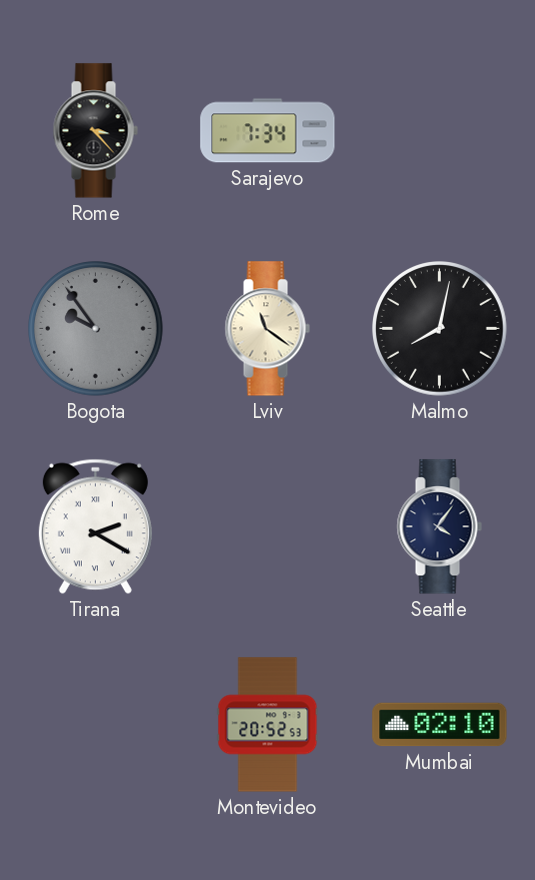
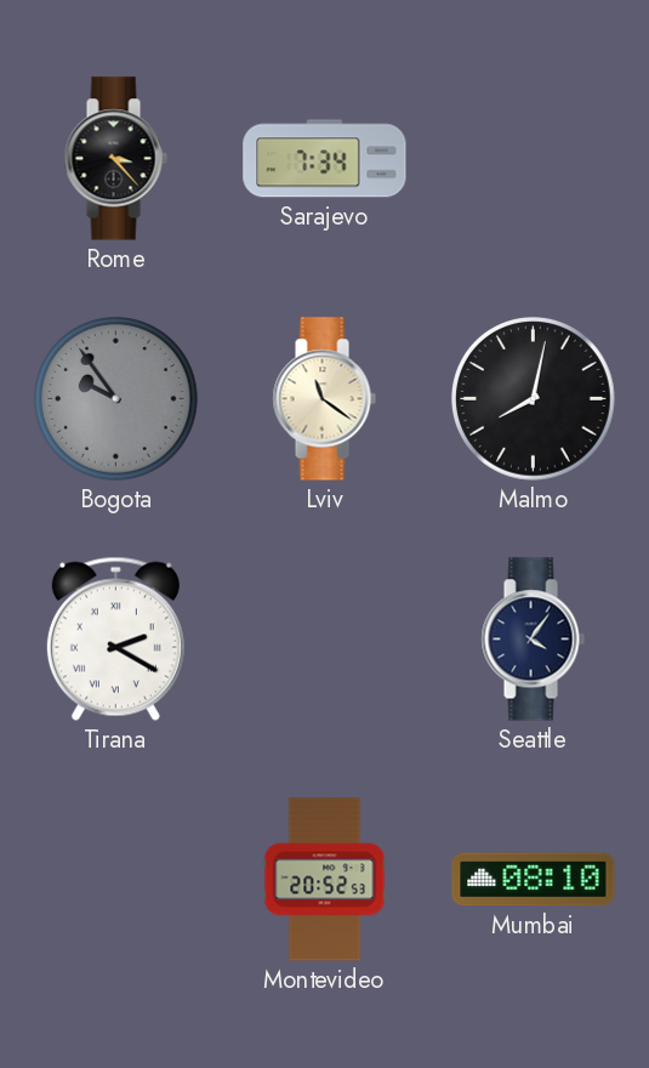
Mumbai: 02:10 -> 08:10
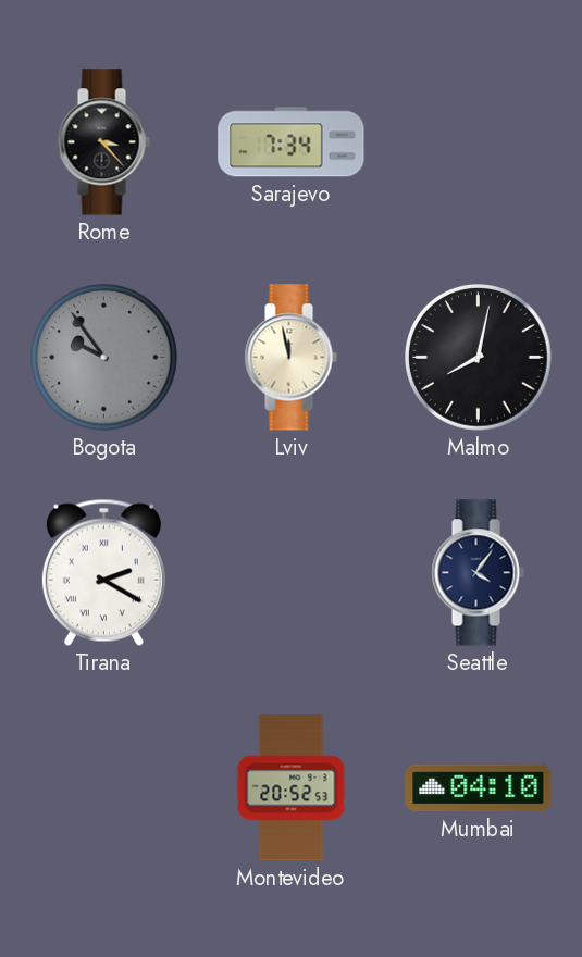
Lviv: 11:21 -> 11:58
Mumbai: 08:10 -> 04:10
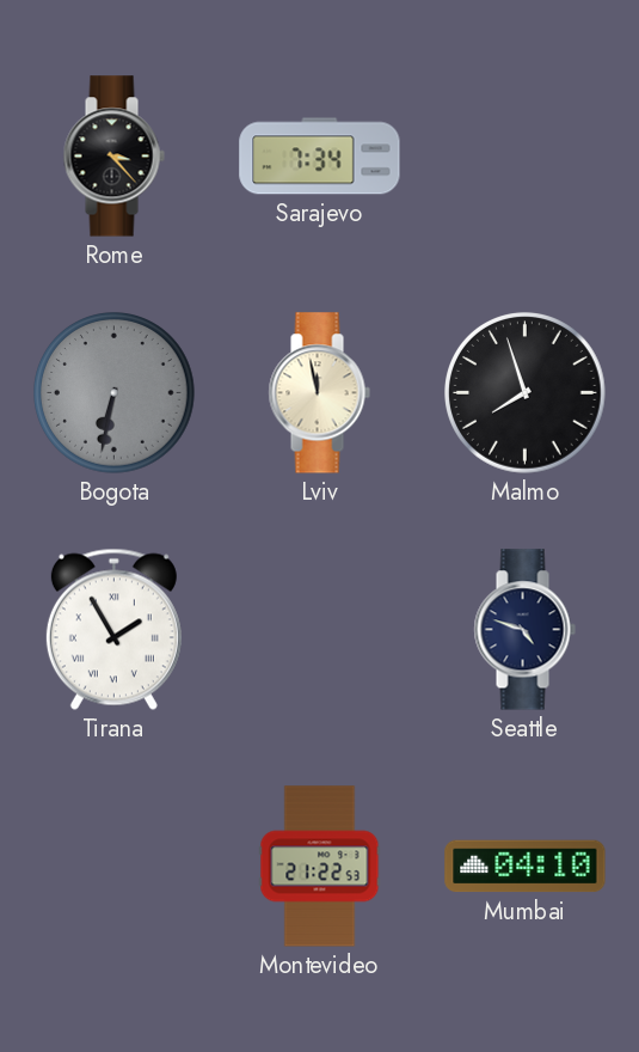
Bogota: 9:54 -> 6:32
Malmo: 8:02 -> 7:57
Tirana: 2:20 -> 1:55
Seattle: 4:06 -> 4:48
Montevideo: 20:52 -> 21:22
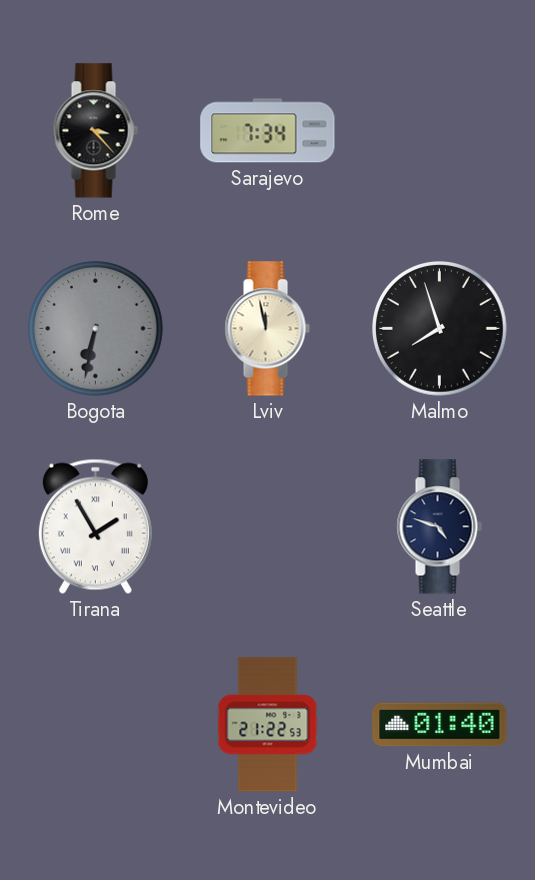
Mumbai: 04:10 -> 01:40
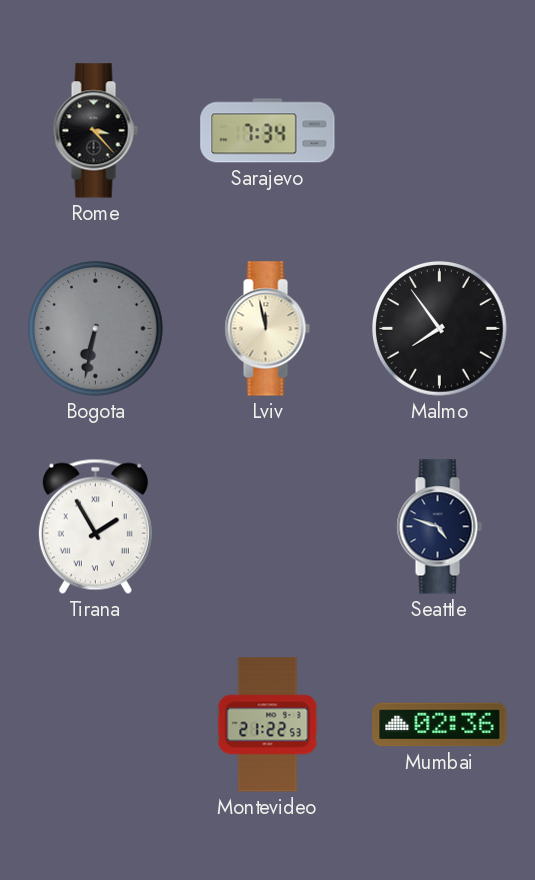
Malmo: 7:57 -> 7:54
Mumbai: 01:40 -> 02:36
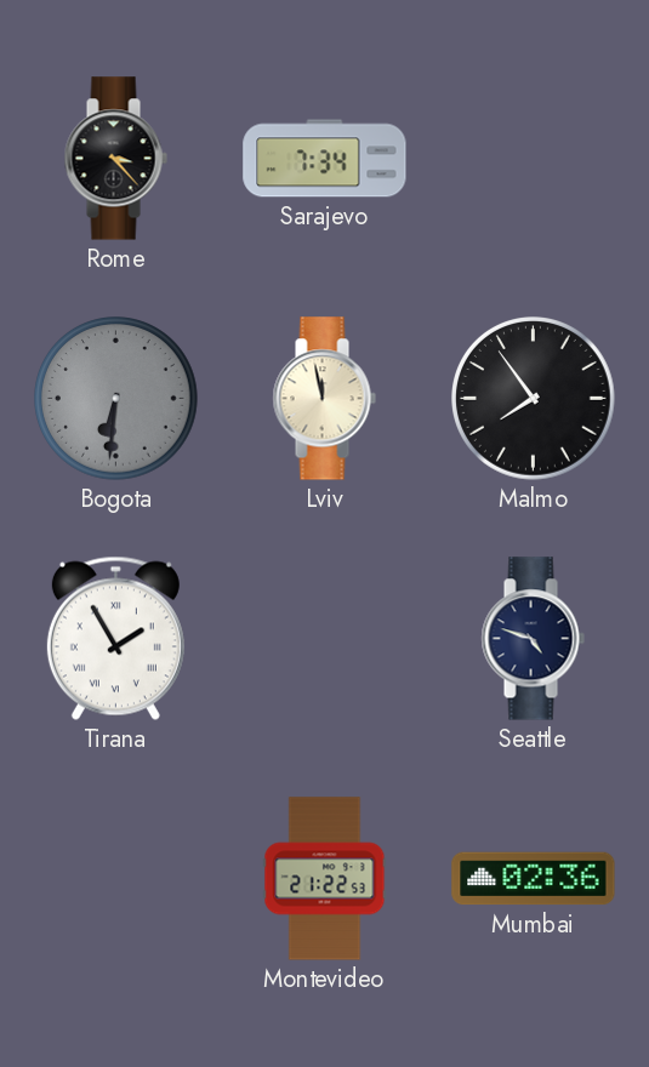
Bogota: 6:32 -> 6:31
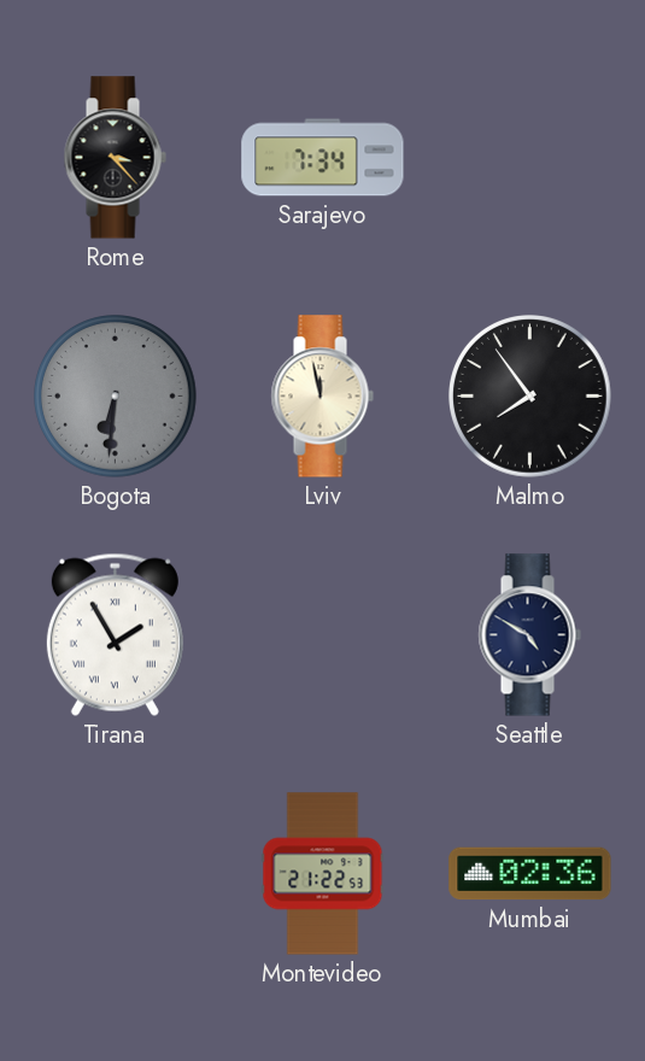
Seattle: 4:48 -> 4:50
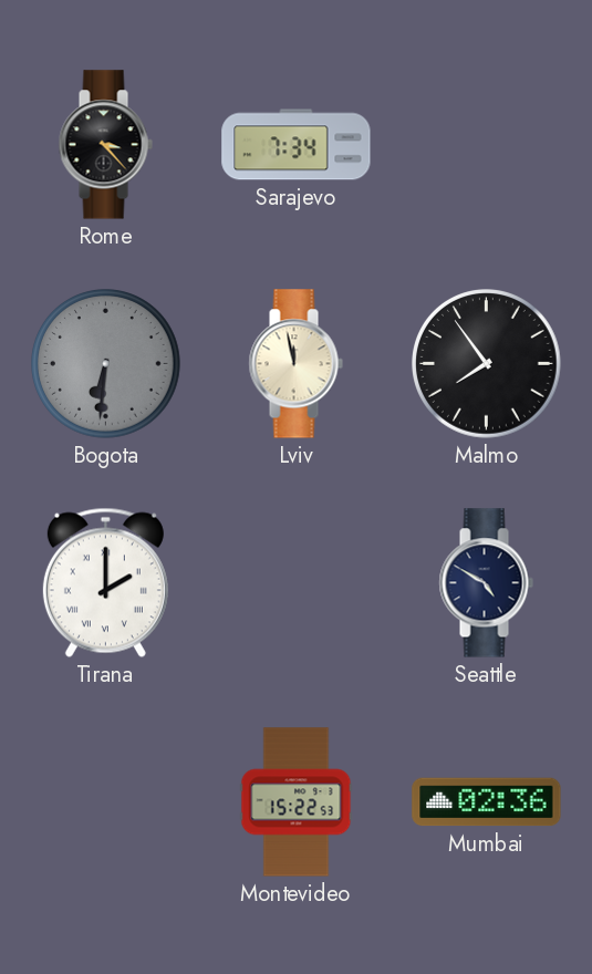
Tirana: 1:55 -> 2:00
Montevideo: 21:22 -> 15:22
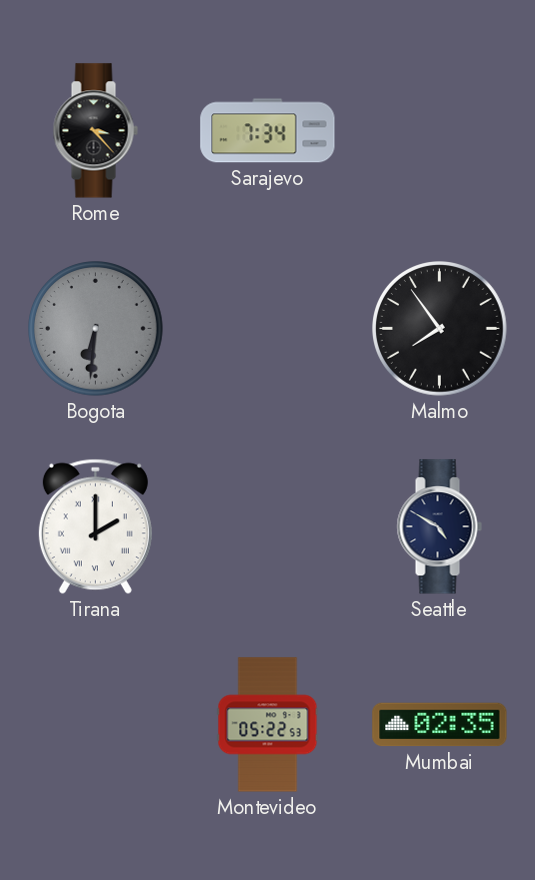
Lviv: 11:58 -> none
Montevideo: 15:22 -> 05:22
Mumbai: 02:36 -> 02:35
